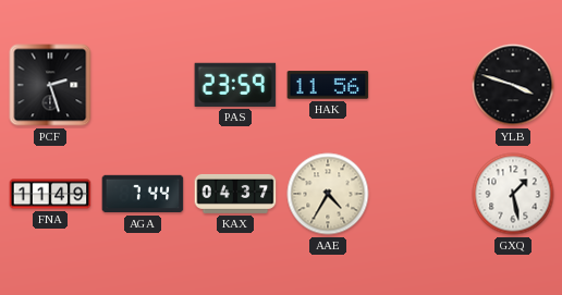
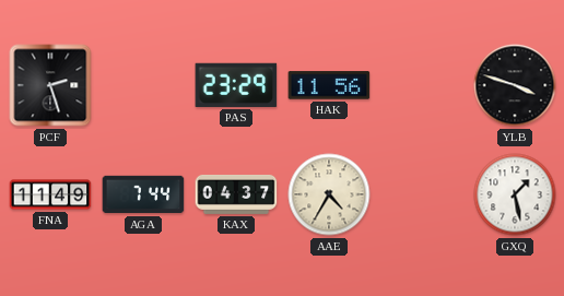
PAS: 23:59 -> 23:29
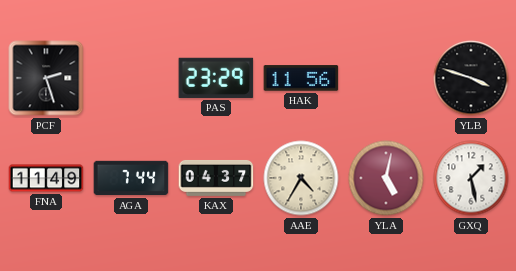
YLA: none -> 5:02
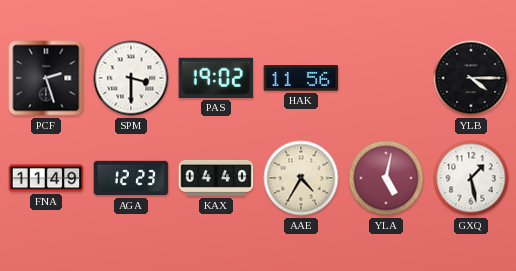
SPM: none -> 3:30
PAS: 23:29 -> 19:02
YLB: 3:48 -> 4:15
AGA: 7:44 -> 12:23
KAX: 04:37 -> 04:40
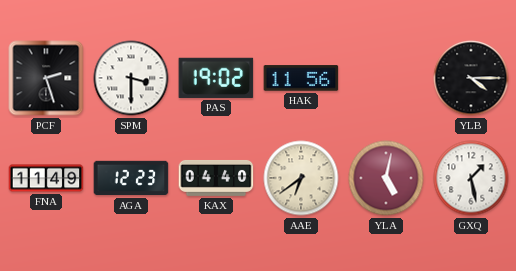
AAE: 4:35 -> 6:39
